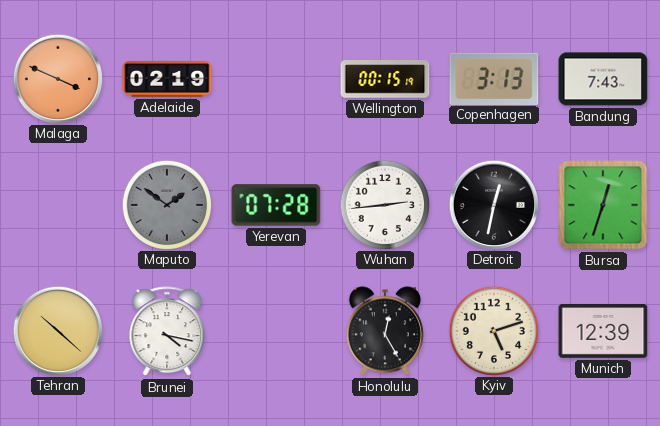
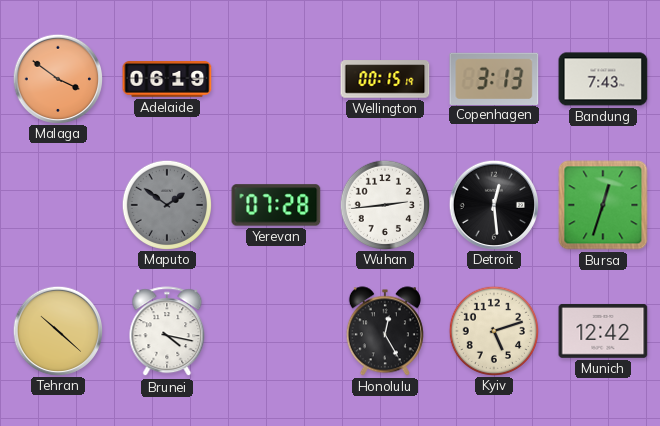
Malaga: 3:49 -> 3:51
Adelaide: 02:19 -> 06:19
Detroit: 12:32 -> 12:29
Munich: 12:39 -> 12:42
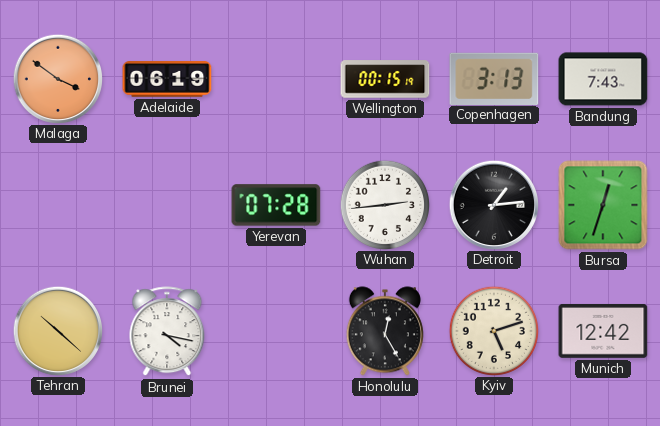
Maputo: 1:51 -> none
Detroit: 12:29 -> 1:14
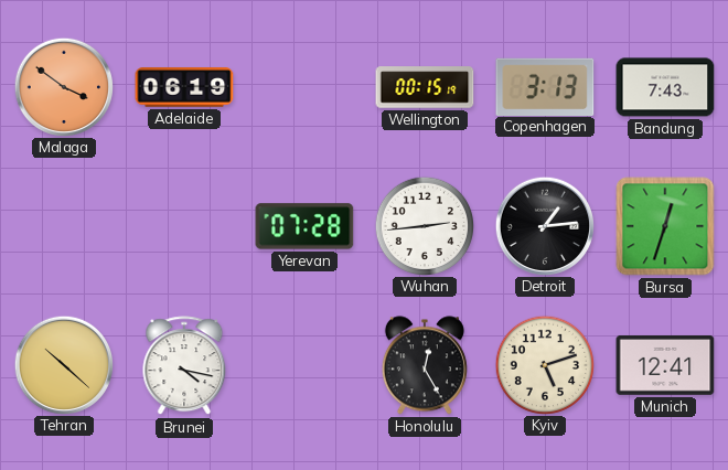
Munich: 12:42 -> 12:41
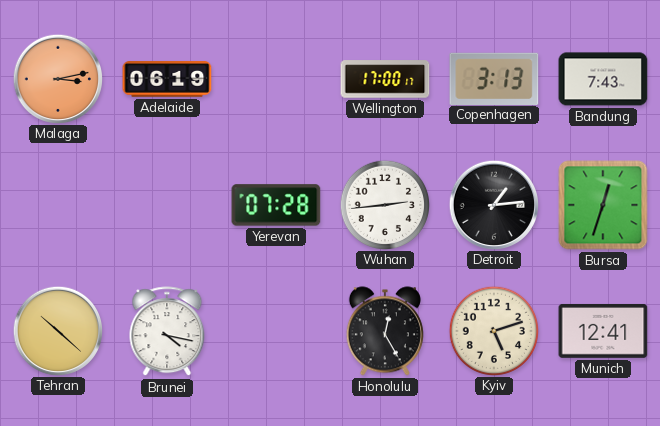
Malaga: 3:51 -> 3:13
Wellington: 00:15 -> 17:00
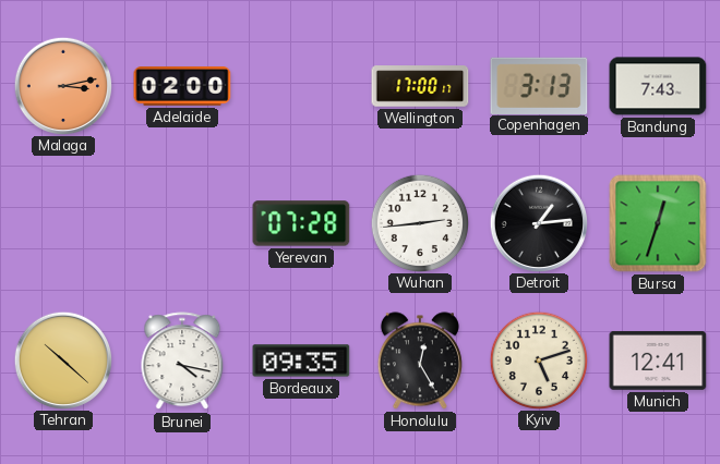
Adelaide: 06:19 -> 02:00
Bordeaux: none -> 09:35
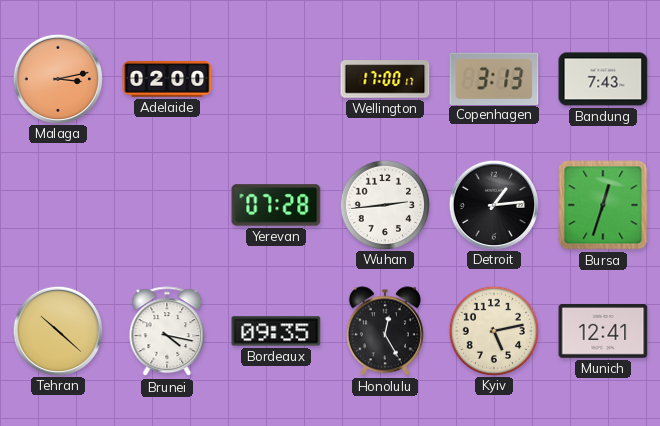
Kyiv: 5:12 -> 5:13
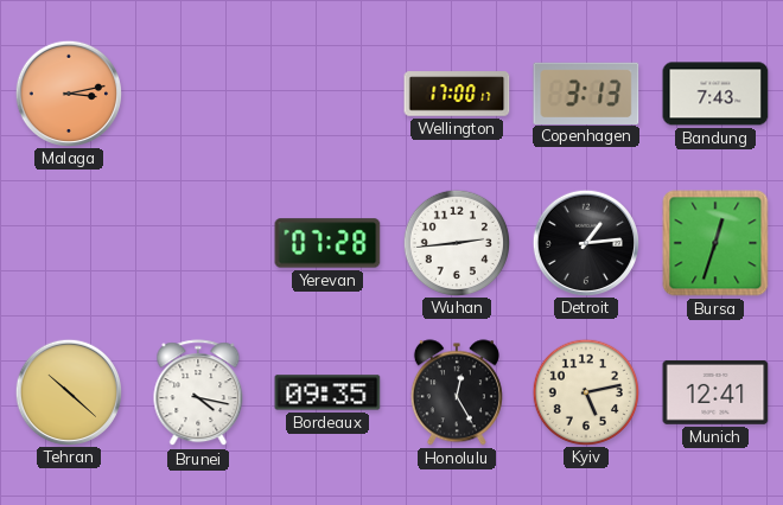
Adelaide: 02:00 -> none
